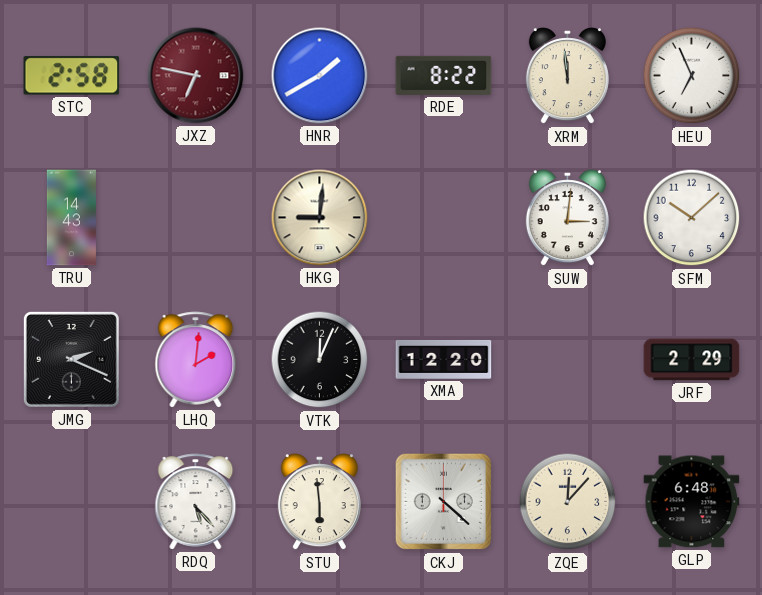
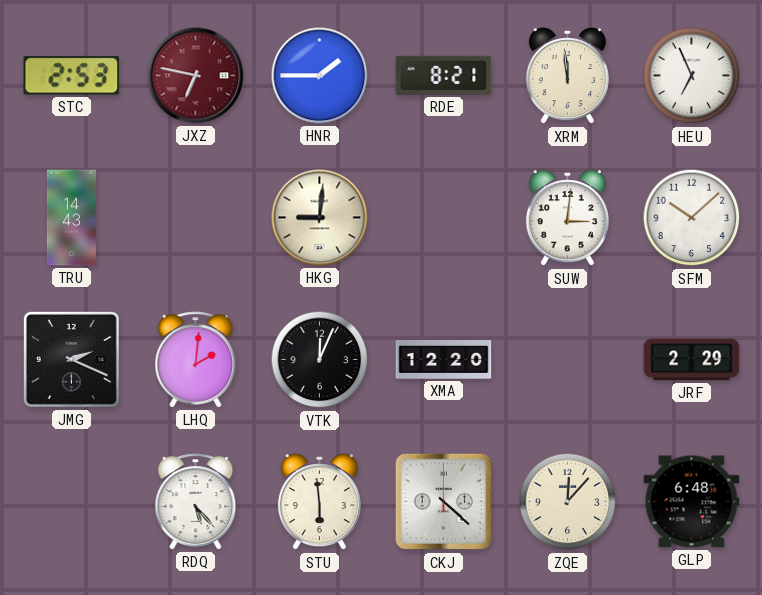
STC: 2:58 -> 2:53
HNR: 1:40 -> 1:45
RDE: 8:22 -> 8:21
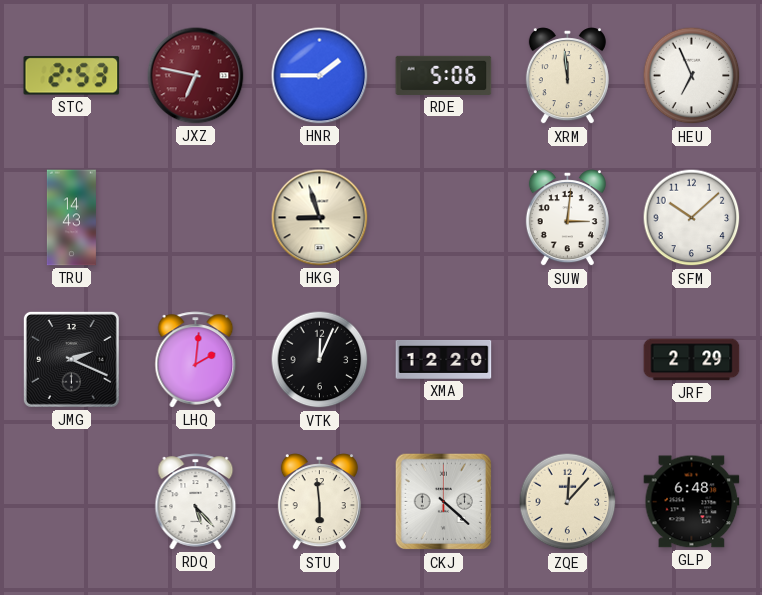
RDE: 8:21 -> 5:06
HKG: 9:01 -> 8:57
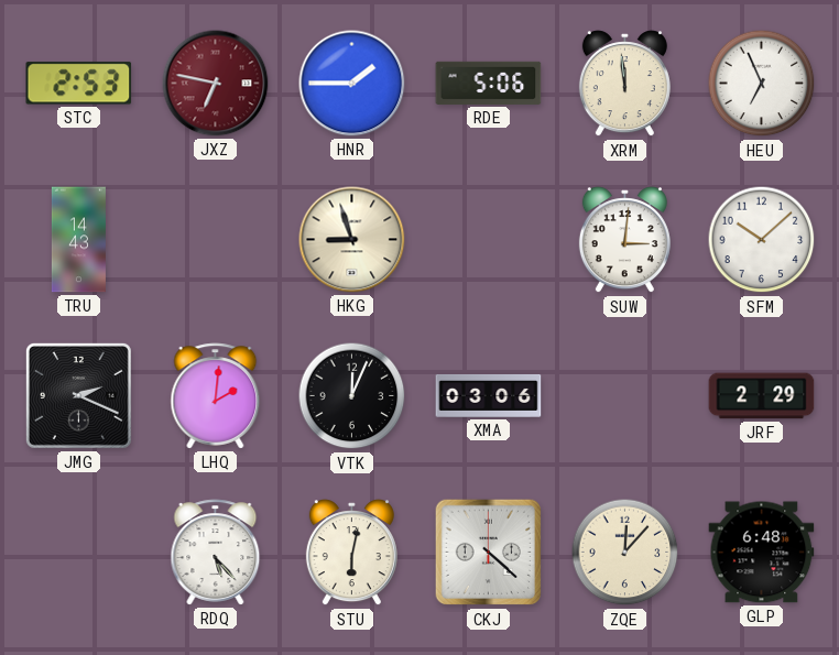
XMA: 12:20 -> 03:06
STU: 5:59 -> 6:02
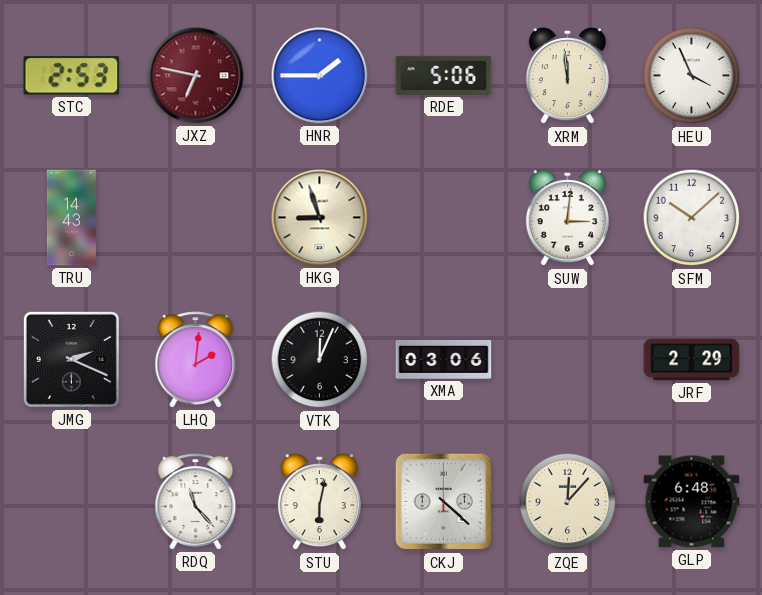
HEU: 6:56 -> 3:56
RDQ: 5:23 -> 11:23
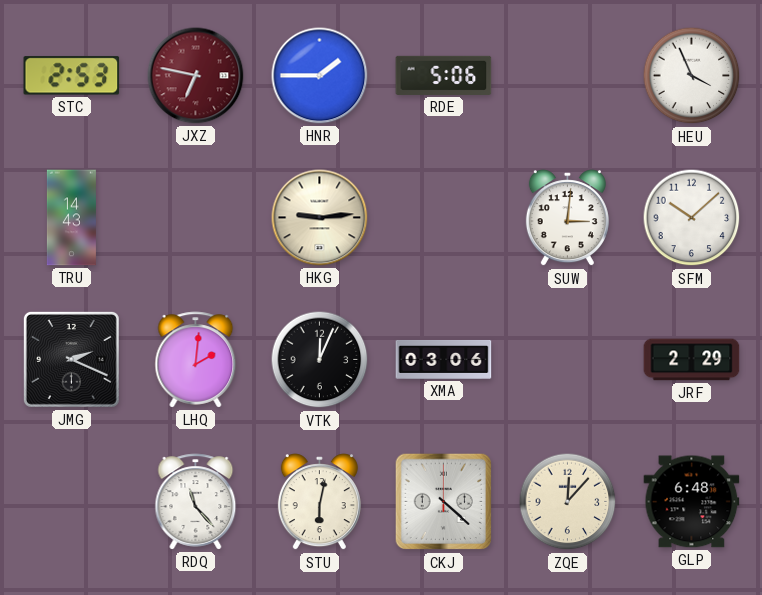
XRM: 11:59 -> none
HKG: 8:57 -> 9:14
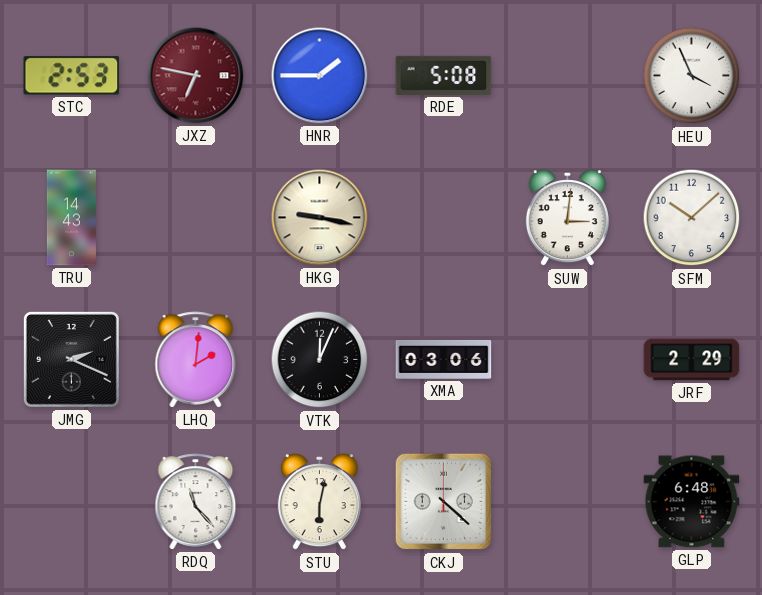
RDE: 5:06 -> 5:08
HKG: 9:14 -> 9:17
ZQE: 12:07 -> none
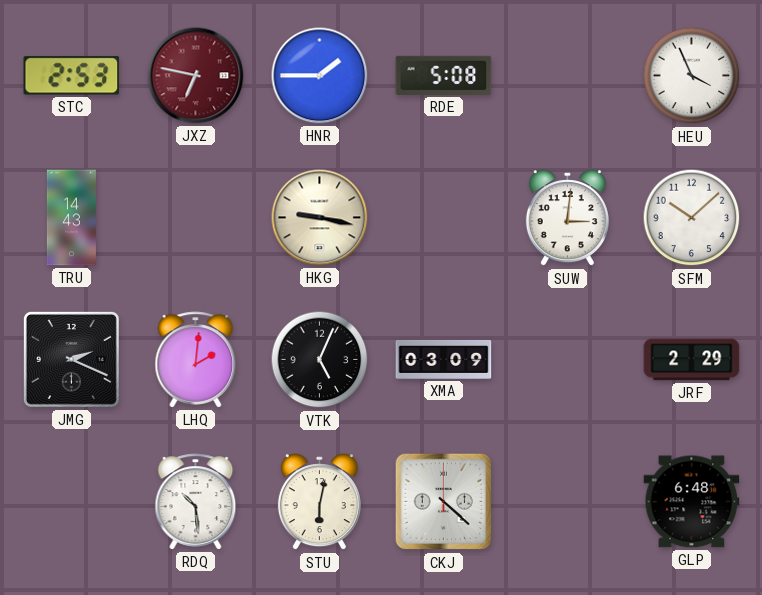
VTK: 12:04 -> 5:04
XMA: 03:06 -> 03:09
RDQ: 11:23 -> 10:29
